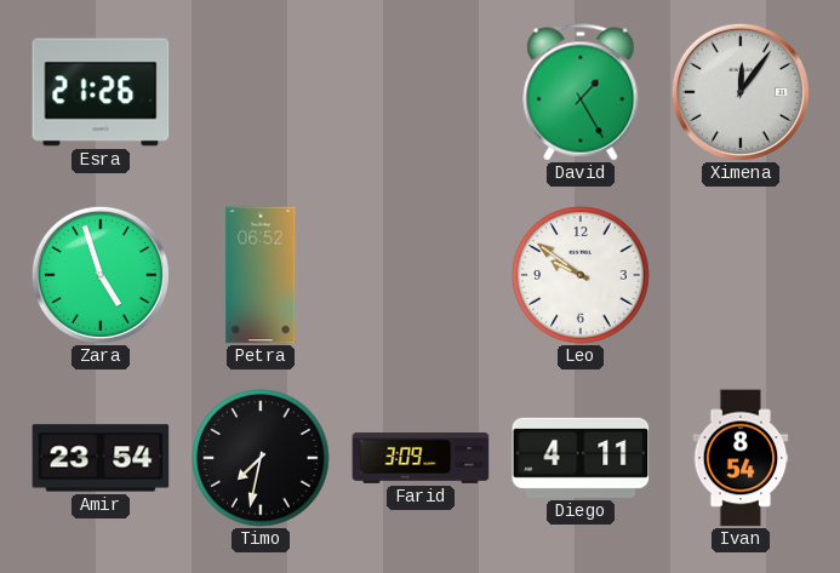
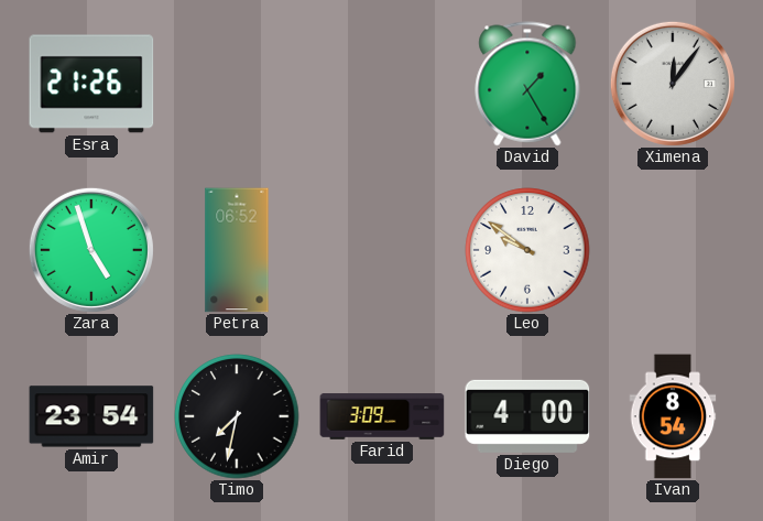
Diego: 4:11 -> 4:00
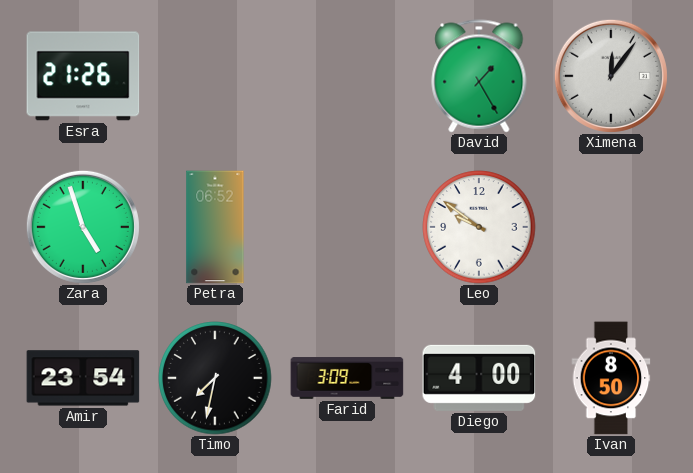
Ivan: 8:54 -> 8:50
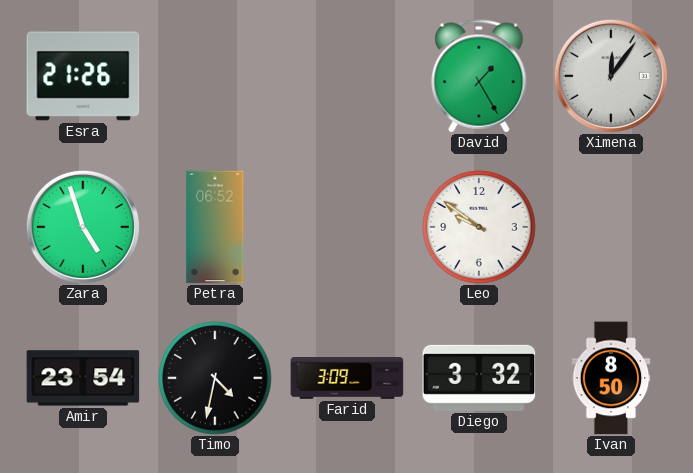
Timo: 7:32 -> 4:32
Diego: 4:00 -> 3:32
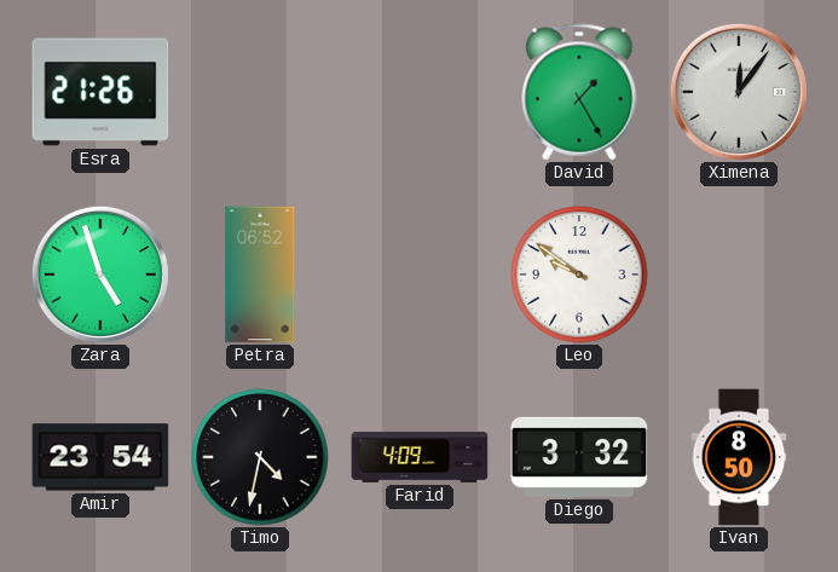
Farid: 3:09 -> 4:09
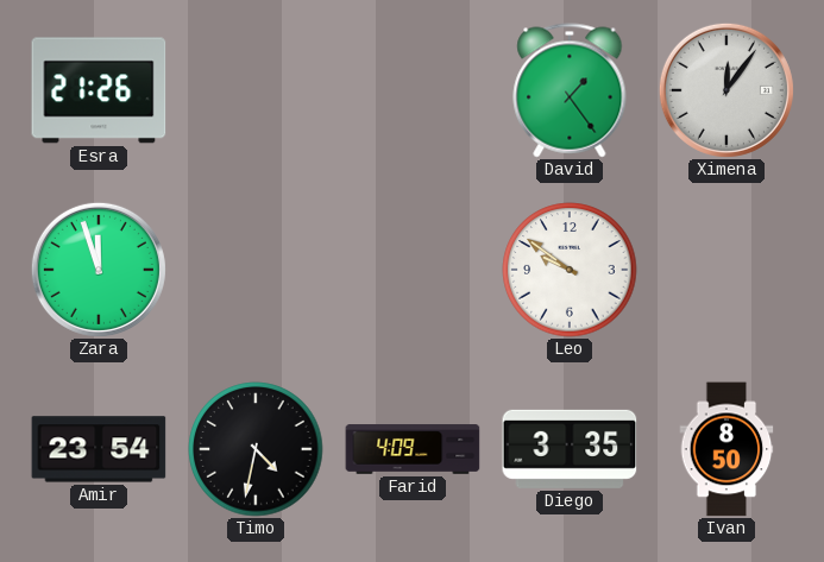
David: 1:25 -> 1:24
Zara: 4:57 -> 11:57
Petra: 06:52 -> none
Diego: 3:32 -> 3:35
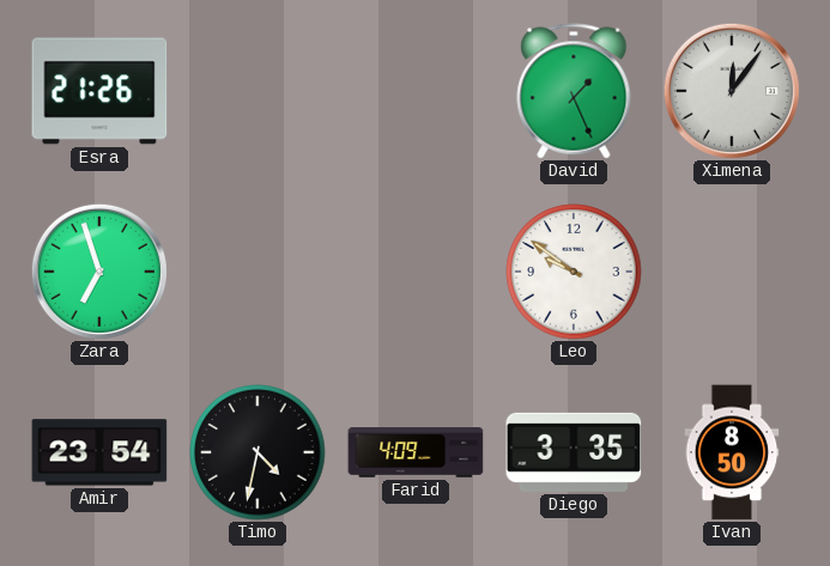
David: 1:24 -> 1:26
Zara: 11:57 -> 6:57
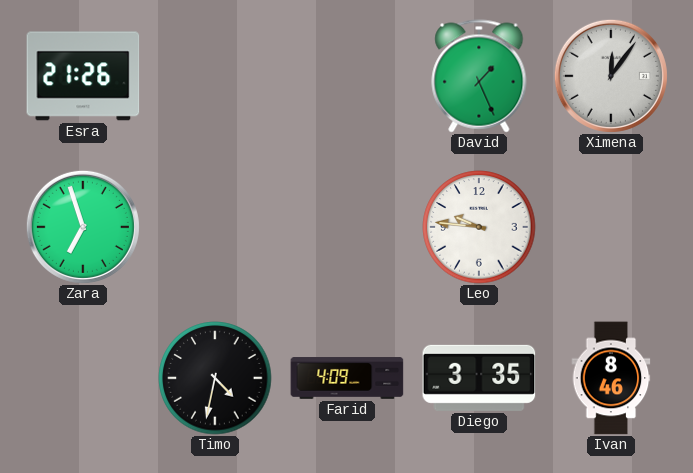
Leo: 9:51 -> 9:46
Amir: 23:54 -> none
Ivan: 8:50 -> 8:46
